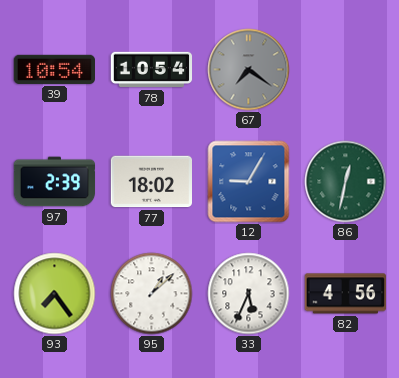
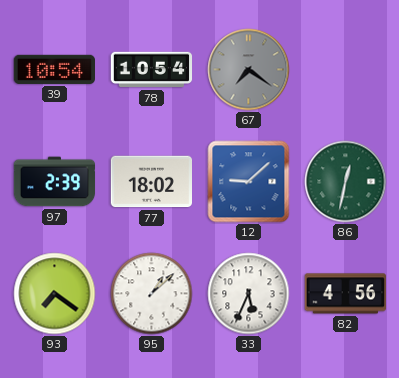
12: 9:05 -> 9:08
93: 7:24 -> 7:21
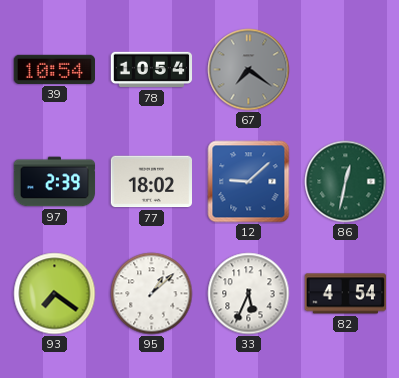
82: 4:56 -> 4:54
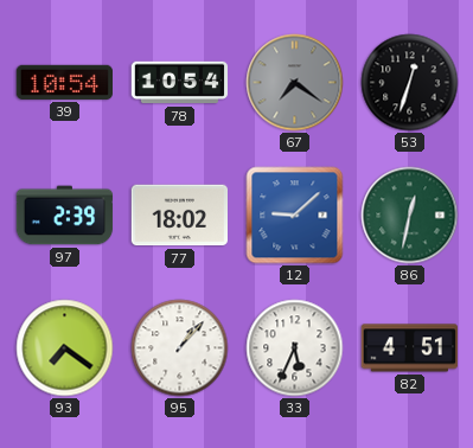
53: none -> 12:33
95: 1:08 -> 1:07
82: 4:54 -> 4:51
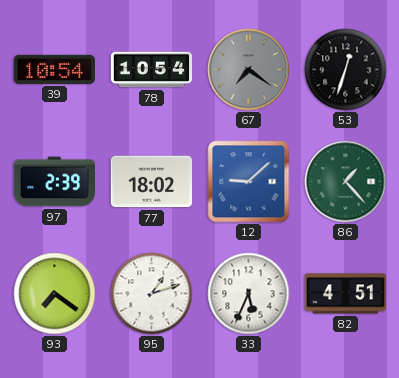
86: 12:32 -> 1:23
95: 1:07 -> 1:12
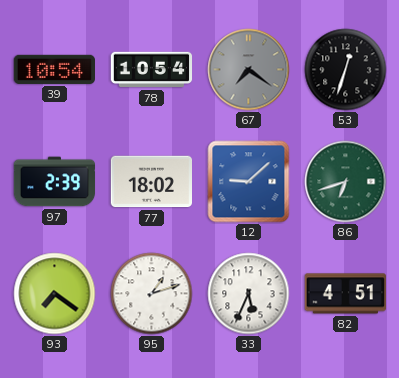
86: 1:23 -> 6:42
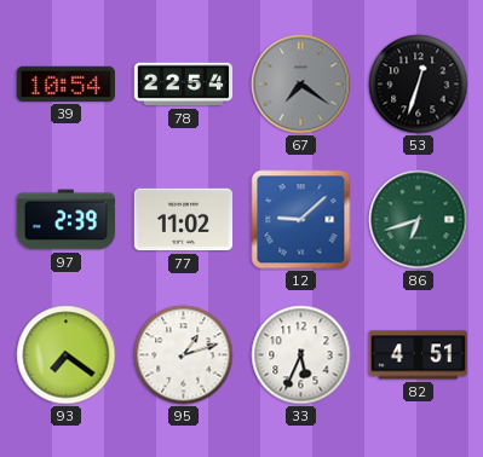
78: 10:54 -> 22:54
77: 18:02 -> 11:02
